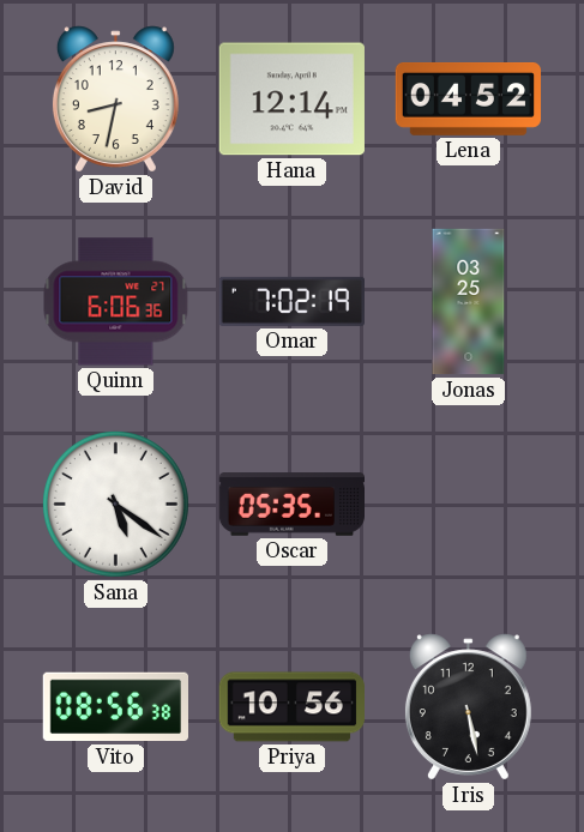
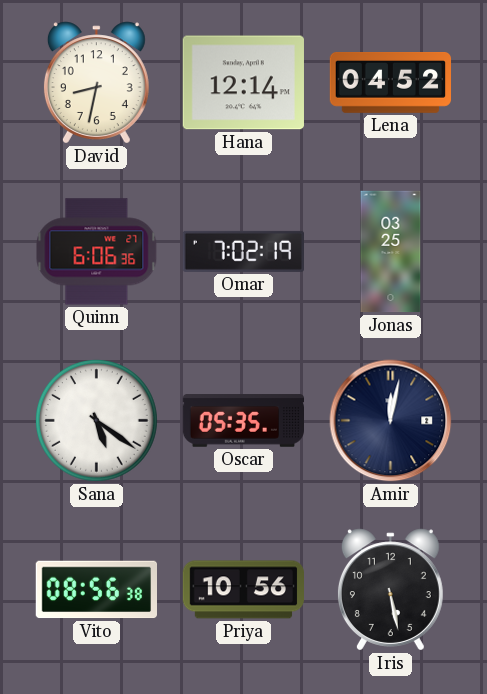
Amir: none -> 12:02
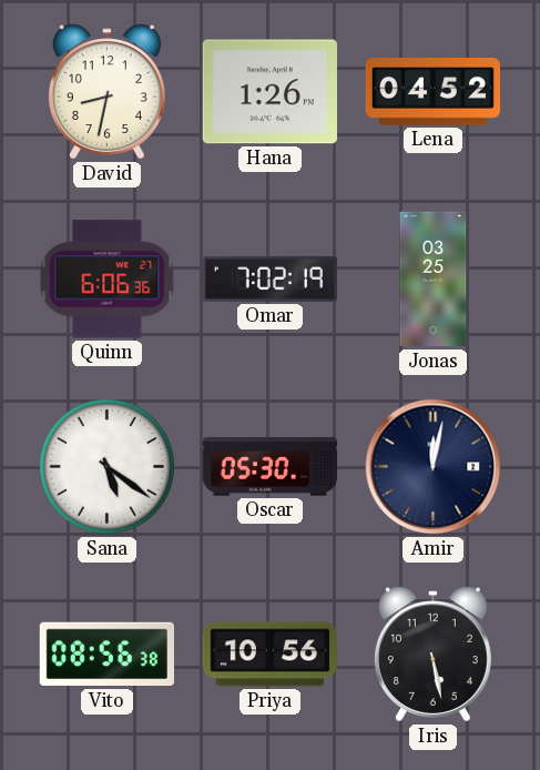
Hana: 12:14 -> 1:26
Oscar: 05:35 -> 05:30
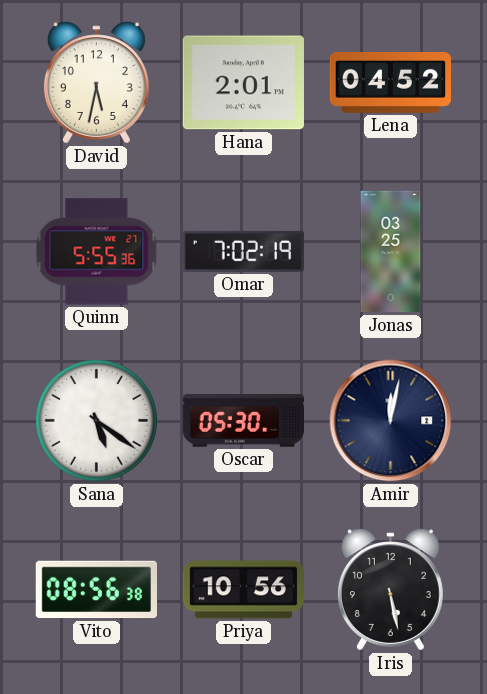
David: 8:32 -> 5:32
Hana: 1:26 -> 2:01
Quinn: 6:06 -> 5:55
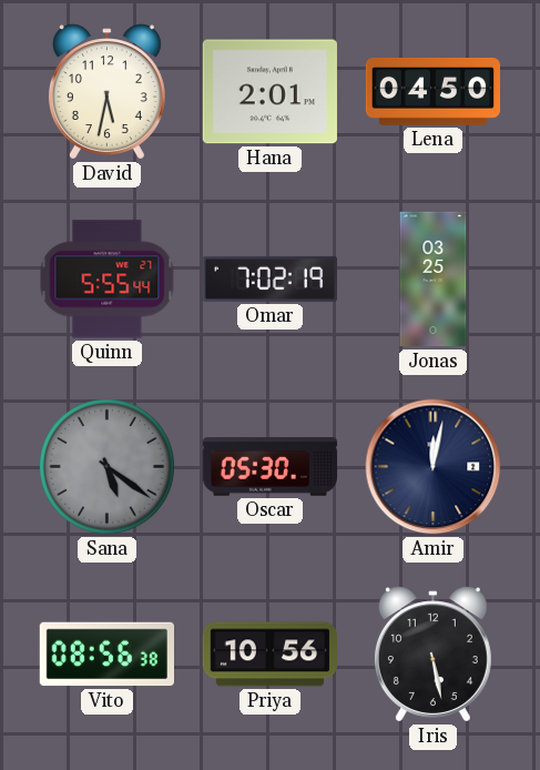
Lena: 04:52 -> 04:50
Quinn: 5:55:36 -> 5:55:44
Sana dial: white -> grey
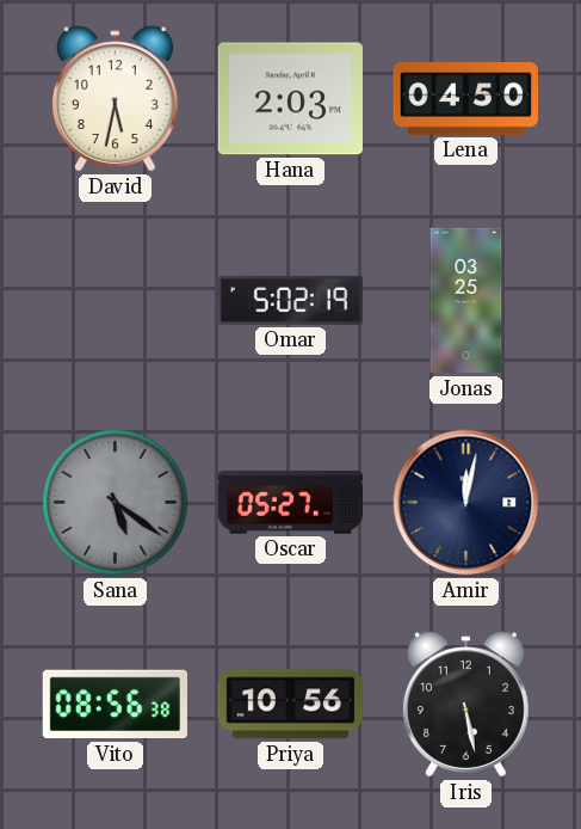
Hana: 2:01 -> 2:03
Quinn: 5:55 -> none
Omar: 7:02 -> 5:02
Oscar: 05:30 -> 05:27
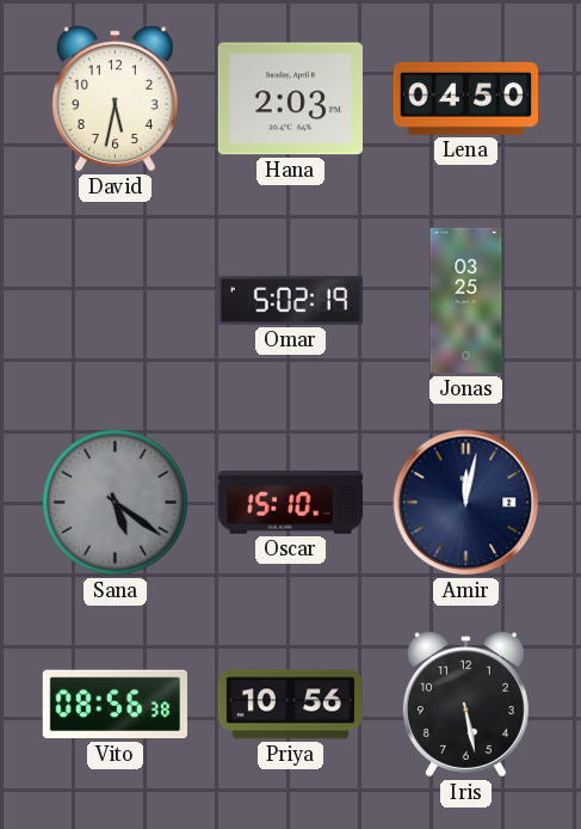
Oscar: 05:27 -> 15:10
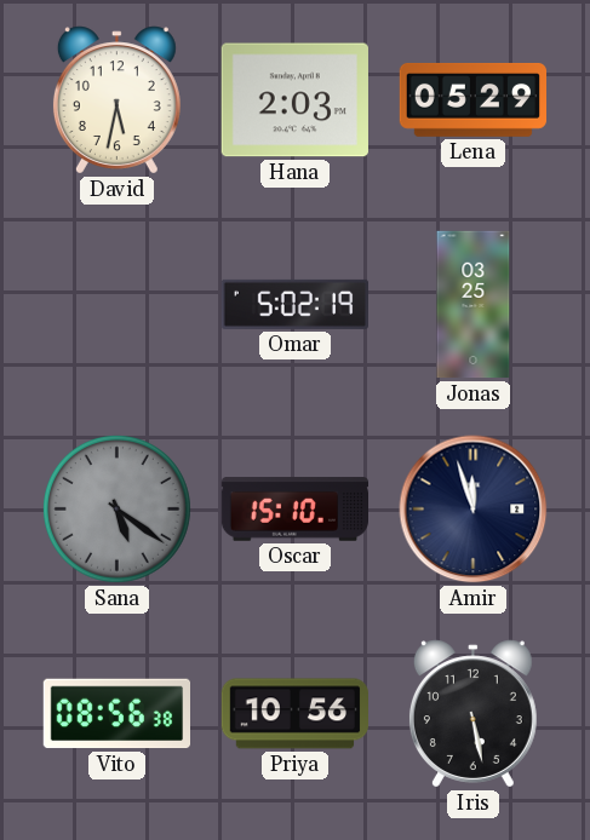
Lena: 04:50 -> 05:29
Amir: 12:02 -> 11:57
